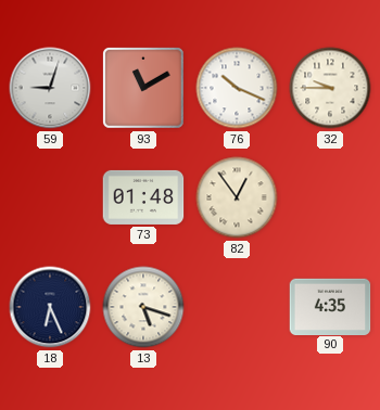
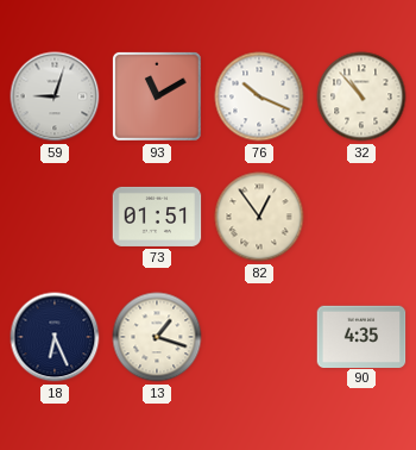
32: 9:45 -> 10:53
73: 01:48 -> 01:51
13: 5:18 -> 1:18
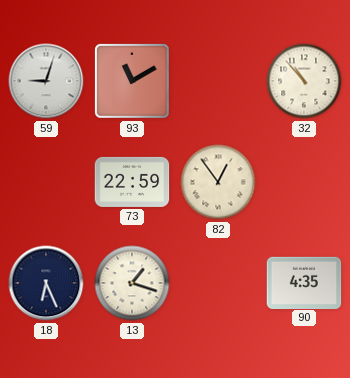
76: 10:19 -> none
73: 01:51 -> 22:59
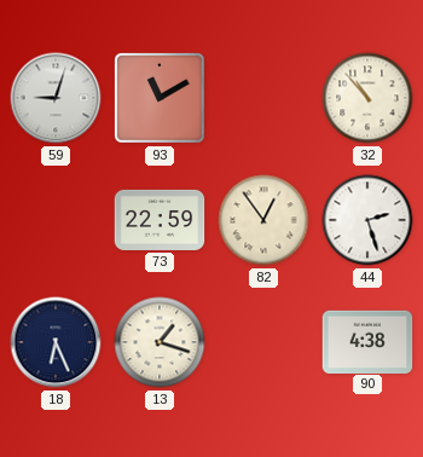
44: none -> 2:27
90: 4:35 -> 4:38
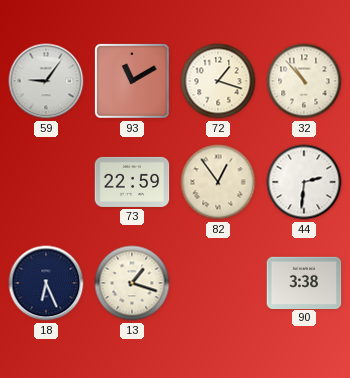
59: 9:03 -> 9:06
72: none -> 1:18
44: 2:27 -> 2:31
90: 4:38 -> 3:38
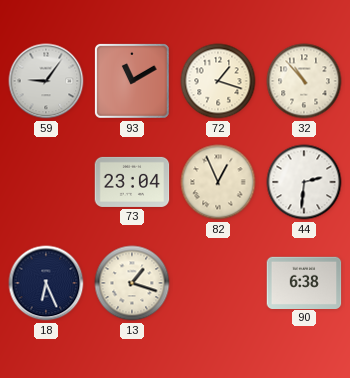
73: 22:59 -> 23:04
82: 12:54 -> 12:56
90: 3:38 -> 6:38
